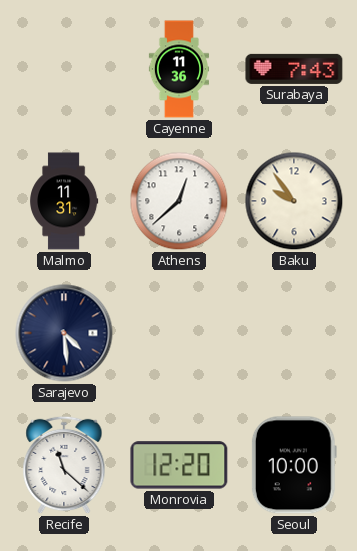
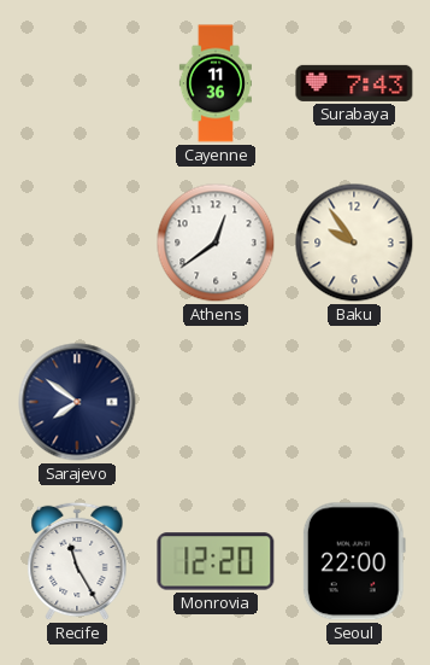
Malmo: 11:31 -> none
Athens: 12:38 -> 12:39
Sarajevo: 4:29 -> 7:51
Recife: 11:22 -> 11:25
Seoul: 10:00 -> 22:00
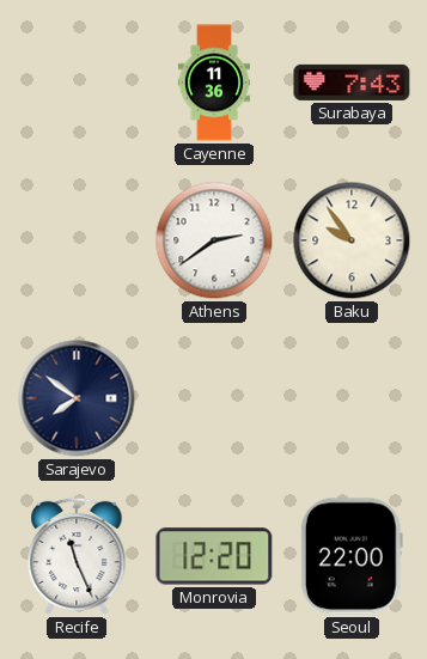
Athens: 12:39 -> 2:39
Recife: 11:25 -> 11:26
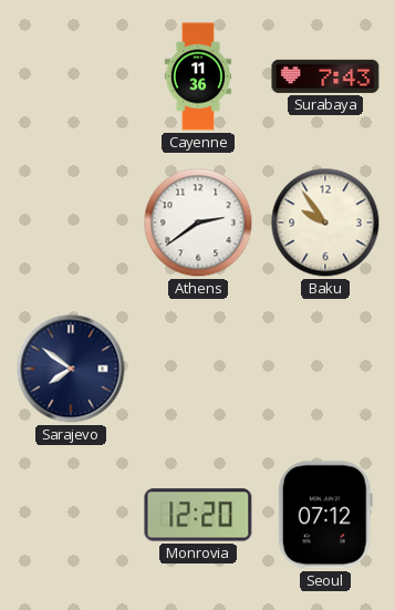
Recife: 11:26 -> none
Seoul: 22:00 -> 07:12
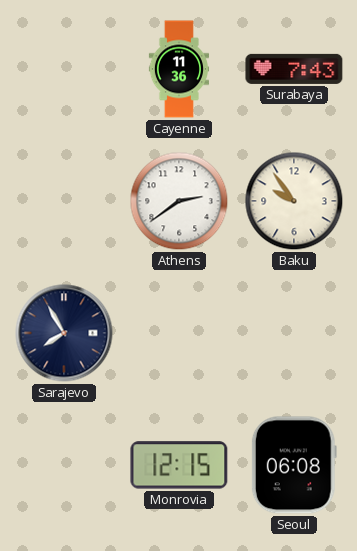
Sarajevo: 7:51 -> 7:55
Monrovia: 12:20 -> 12:15
Seoul: 07:12 -> 06:08
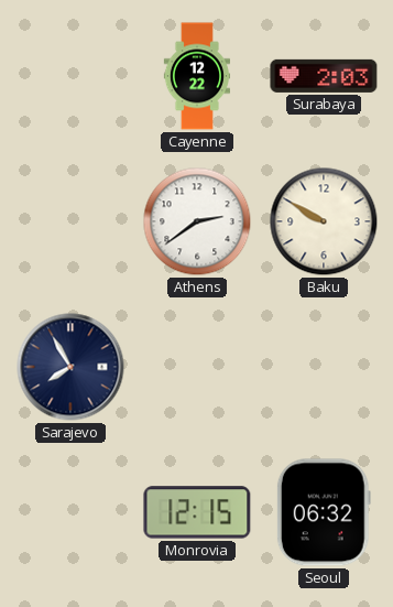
Cayenne: 11:36 -> 12:22
Surabaya: 7:43 -> 2:03
Baku: 9:54 -> 9:50
Seoul: 06:08 -> 06:32
